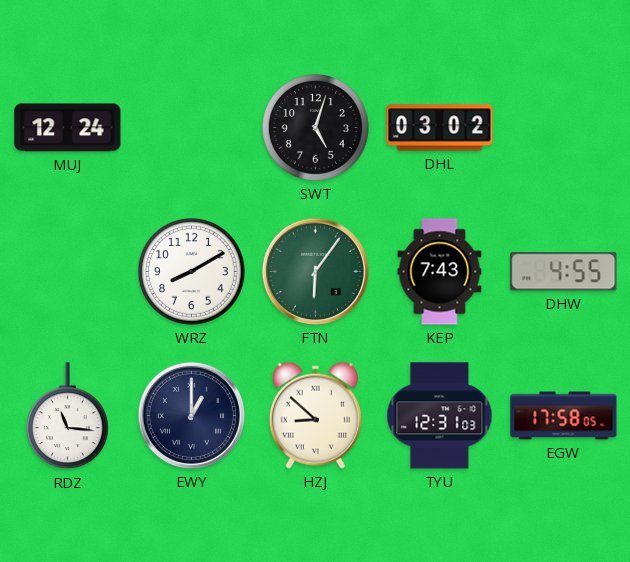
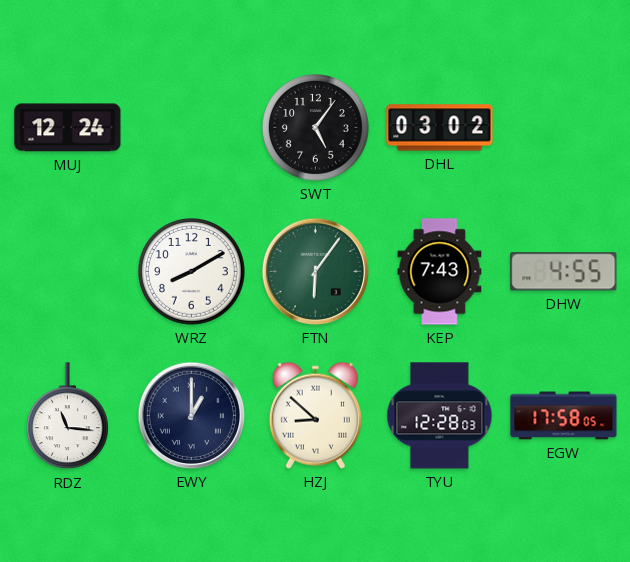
SWT: 5:03 -> 5:06
TYU: 12:31 -> 12:28
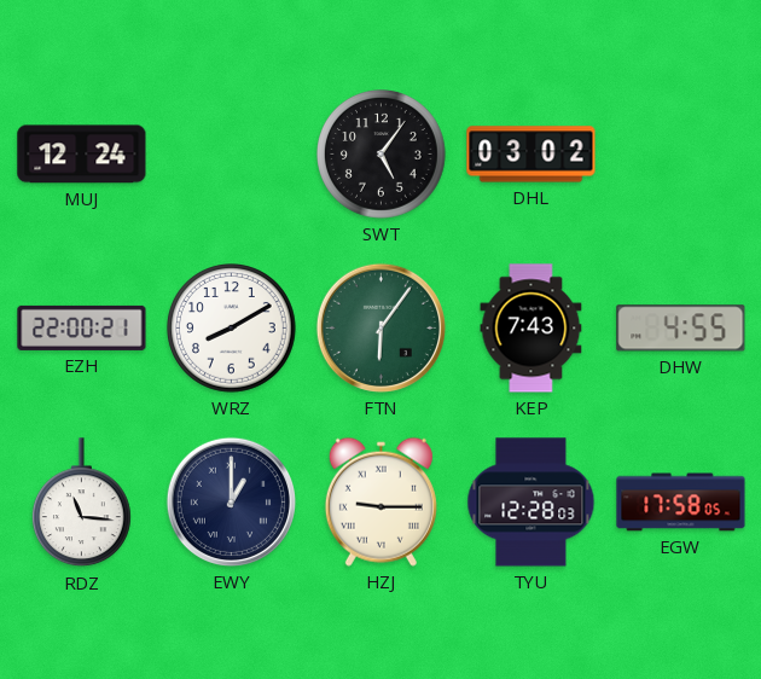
EZH: none -> 22:00
HZJ: 8:52 -> 9:15
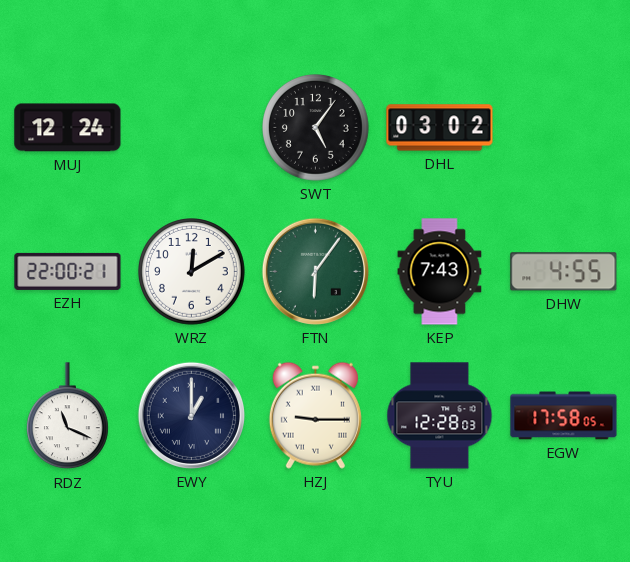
WRZ: 8:10 -> 12:10
RDZ: 11:16 -> 11:19
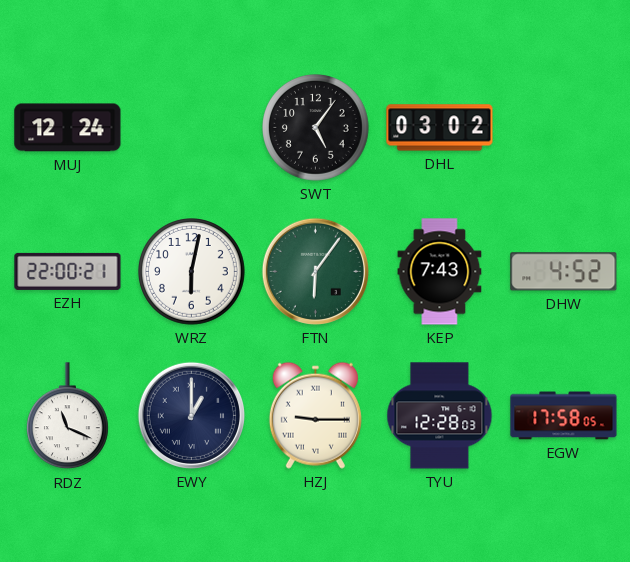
WRZ: 12:10 -> 6:02
DHW: 4:55 -> 4:52
